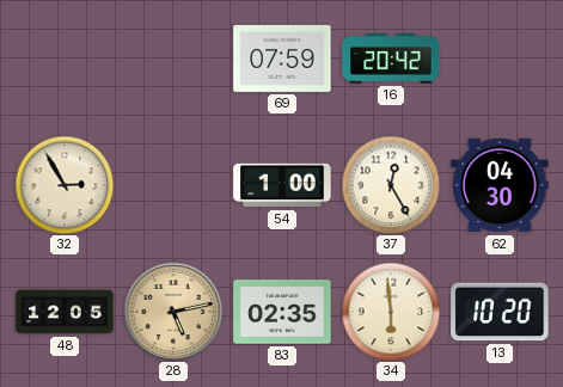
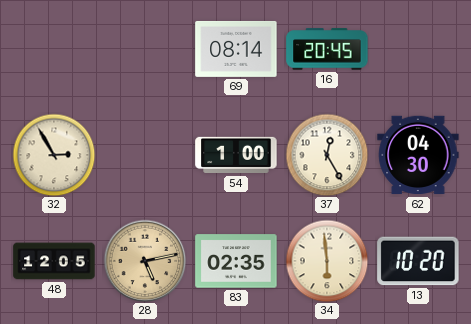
69: 07:59 -> 08:14
16: 20:42 -> 20:45
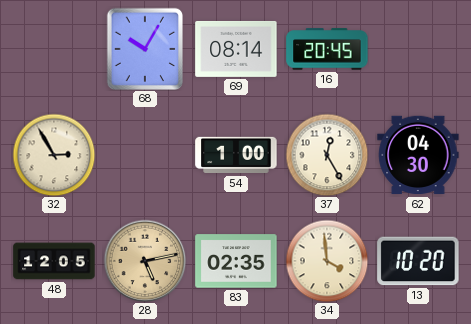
68: none -> 10:05
34: 5:59 -> 3:59
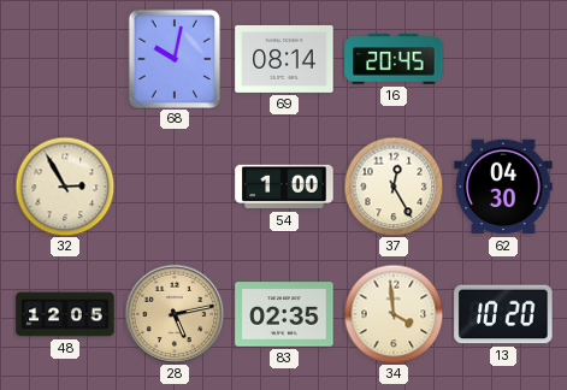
68: 10:05 -> 10:02
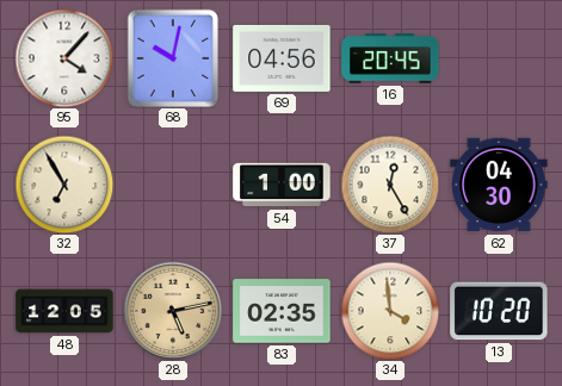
95: none -> 4:07
69: 08:14 -> 04:56
32: 2:55 -> 6:55
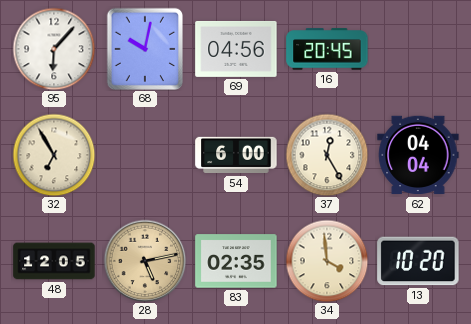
95: 4:07 -> 6:07
54: 1:00 -> 6:00
62: 04:30 -> 04:04
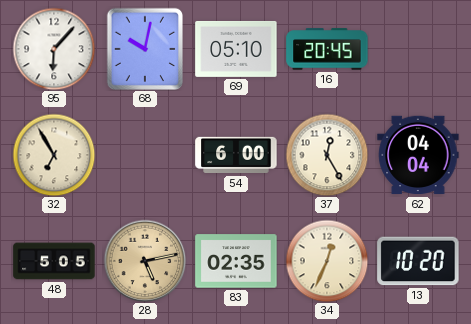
69: 04:56 -> 05:10
48: 12:05 -> 5:05
34: 3:59 -> 12:34
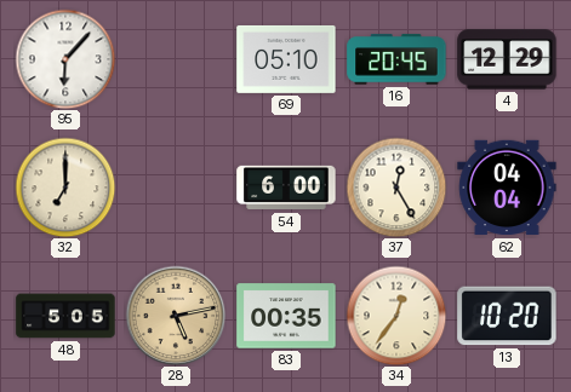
68: 10:02 -> none
4: none -> 12:29
32: 6:55 -> 7:00
83: 02:35 -> 00:35
34: 12:34 -> 12:36
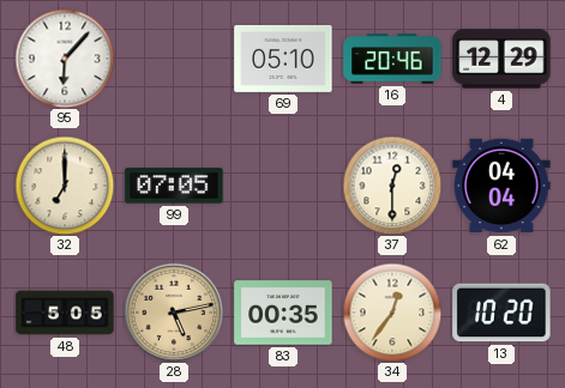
16: 20:45 -> 20:46
99: none -> 07:05
54: 6:00 -> none
37: 12:25 -> 12:30
